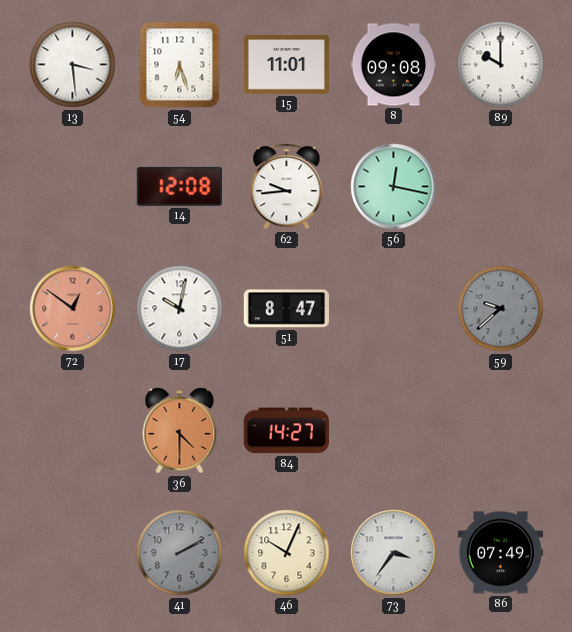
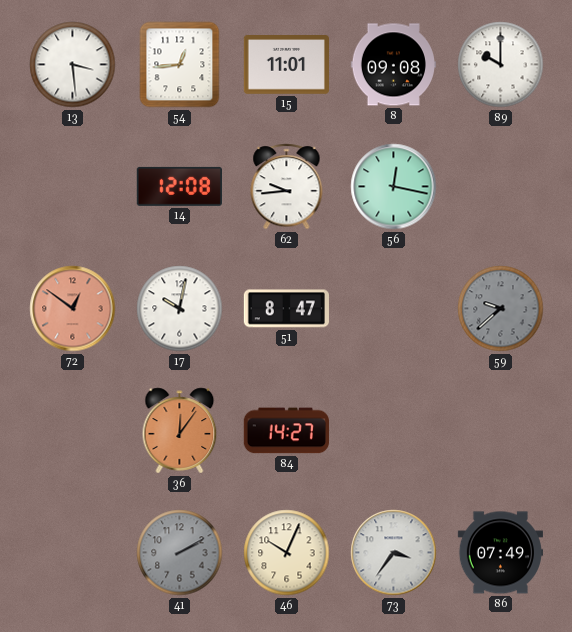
54: 6:27 -> 12:44
36: 4:30 -> 12:06
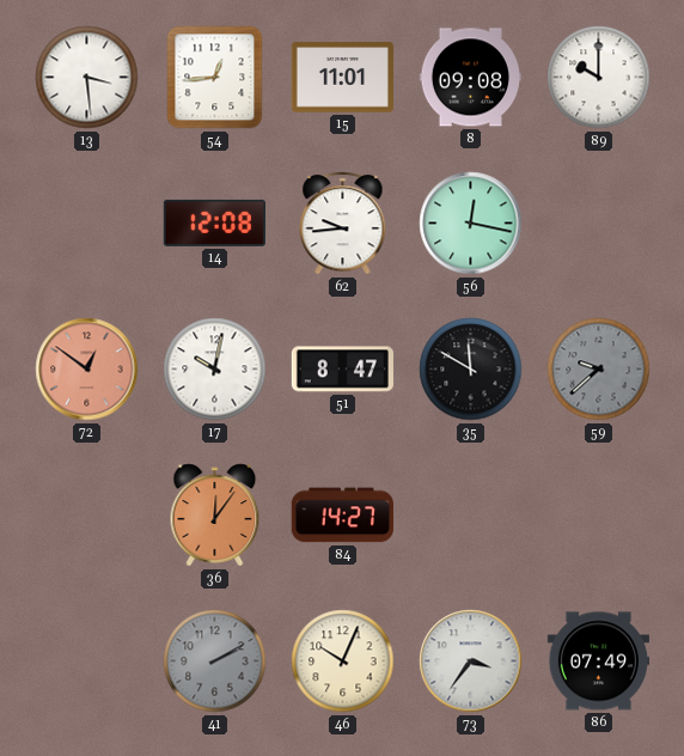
35: none -> 11:50
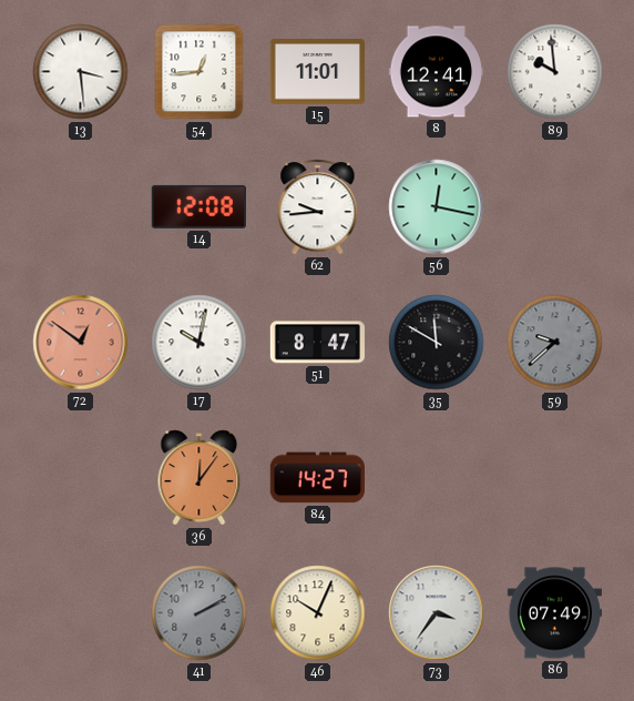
8: 09:08 -> 12:41
89: 10:00 -> 9:59
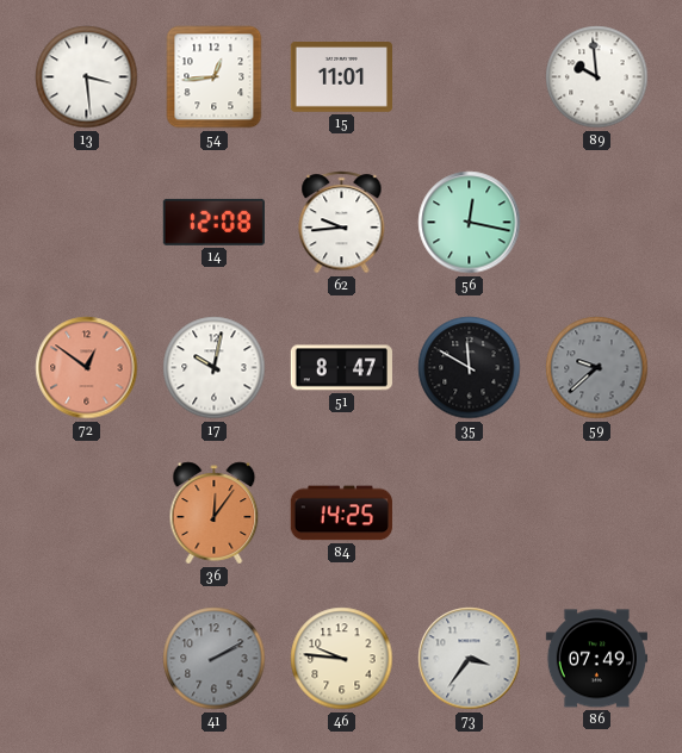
8: 12:41 -> none
84: 14:27 -> 14:25
46: 10:04 -> 9:46
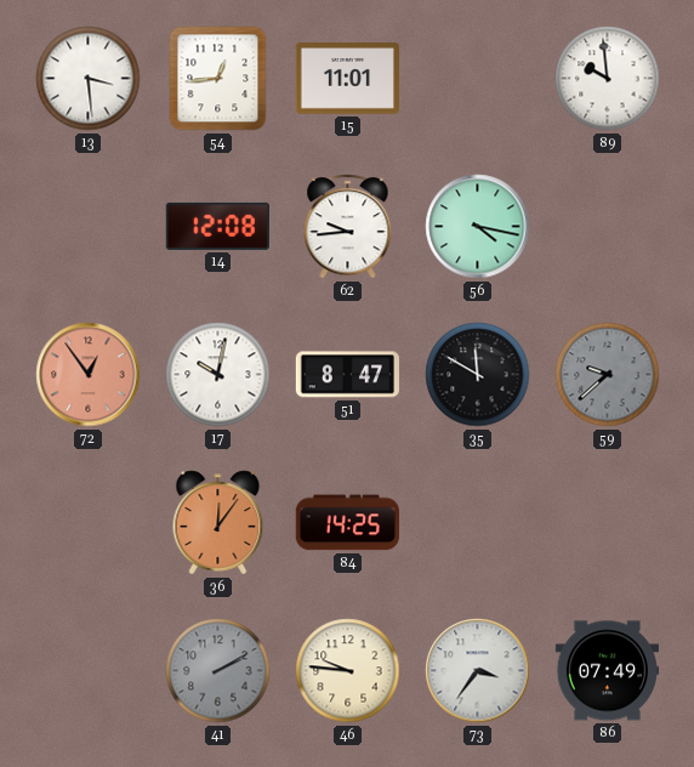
56: 12:17 -> 4:17
72: 12:51 -> 12:54
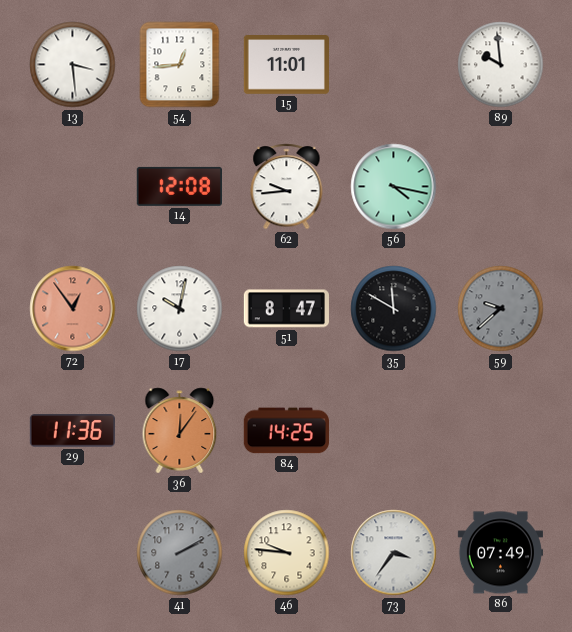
29: none -> 11:36
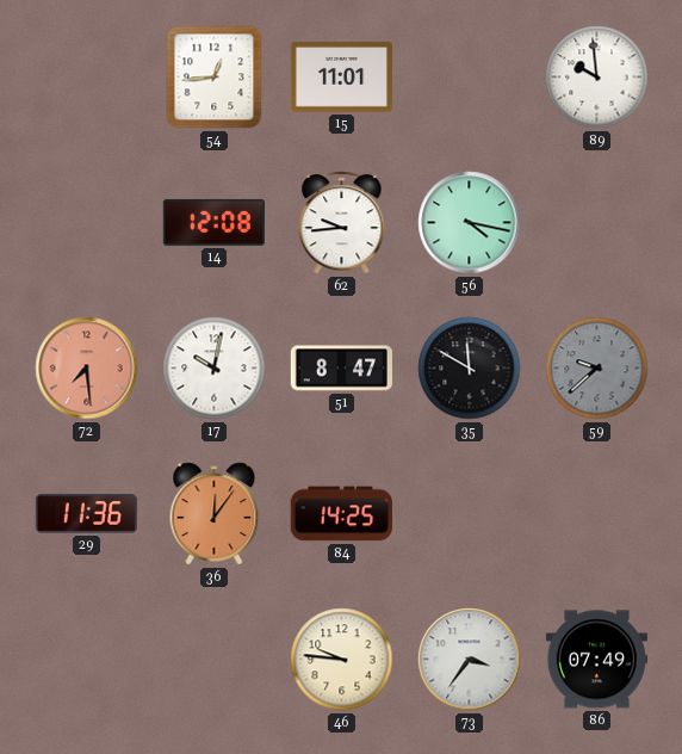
13: 3:29 -> none
72: 12:54 -> 7:29
41: 2:10 -> none
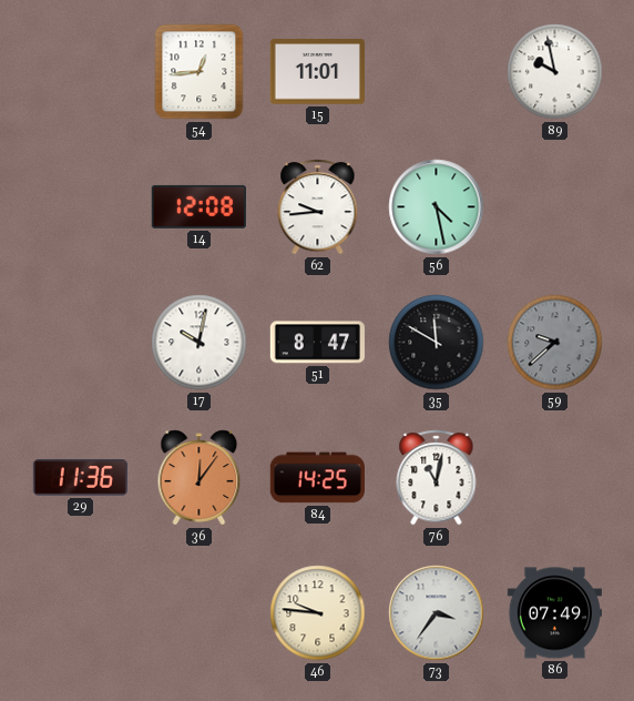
89: 9:59 -> 9:58
56: 4:17 -> 4:28
72: 7:29 -> none
76: none -> 11:02
